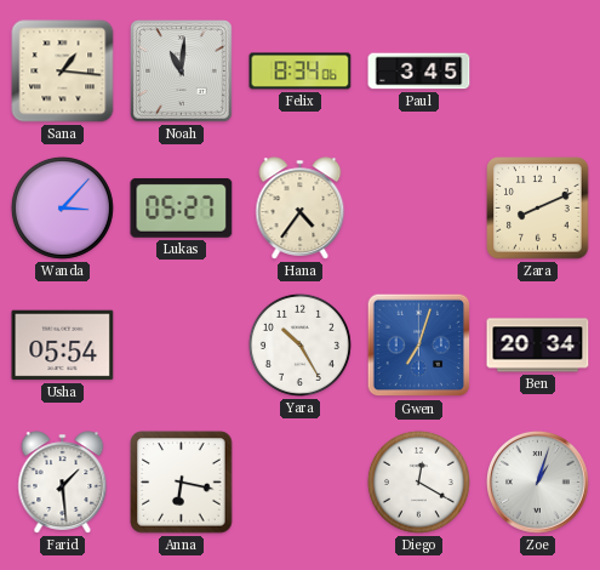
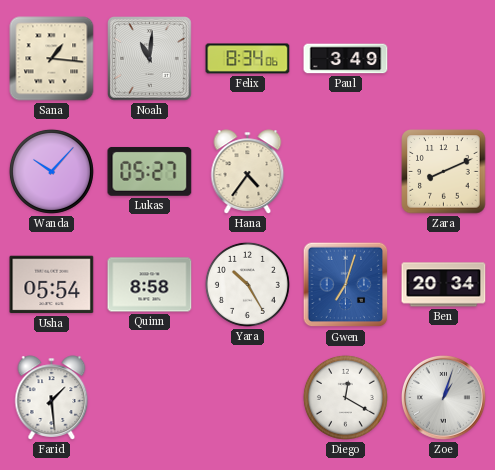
Paul: 3:45 -> 3:49
Wanda: 3:07 -> 10:07
Quinn: none -> 8:58
Anna: 6:17 -> none
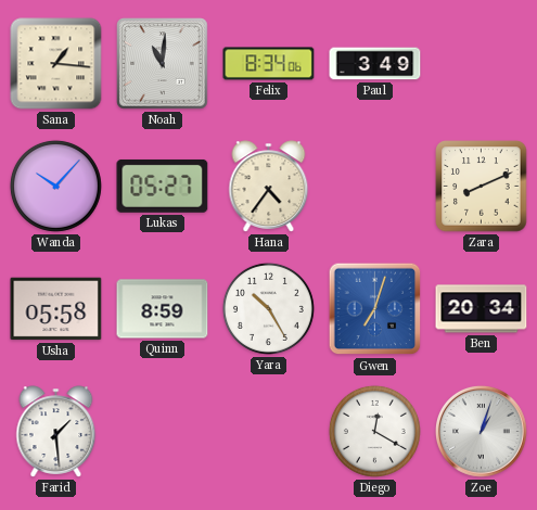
Usha: 05:54 -> 05:58
Quinn: 8:58 -> 8:59
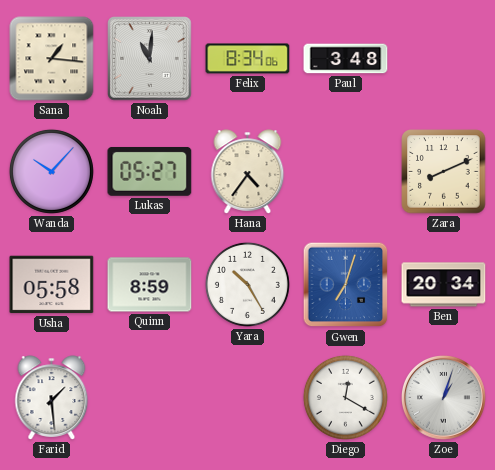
Paul: 3:49 -> 3:48
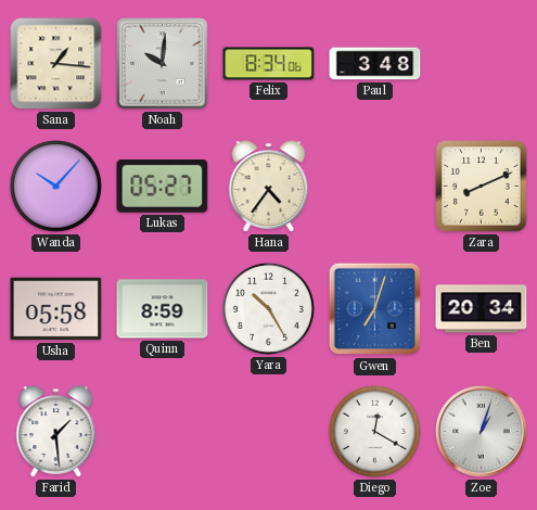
Noah: 11:01 -> 10:01
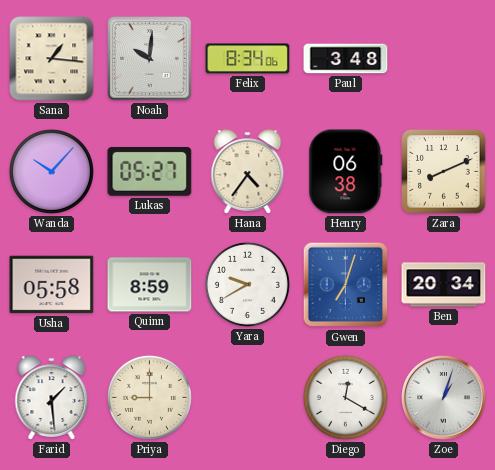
Henry: none -> 06:38
Yara: 10:25 -> 9:40
Priya: none -> 9:00
